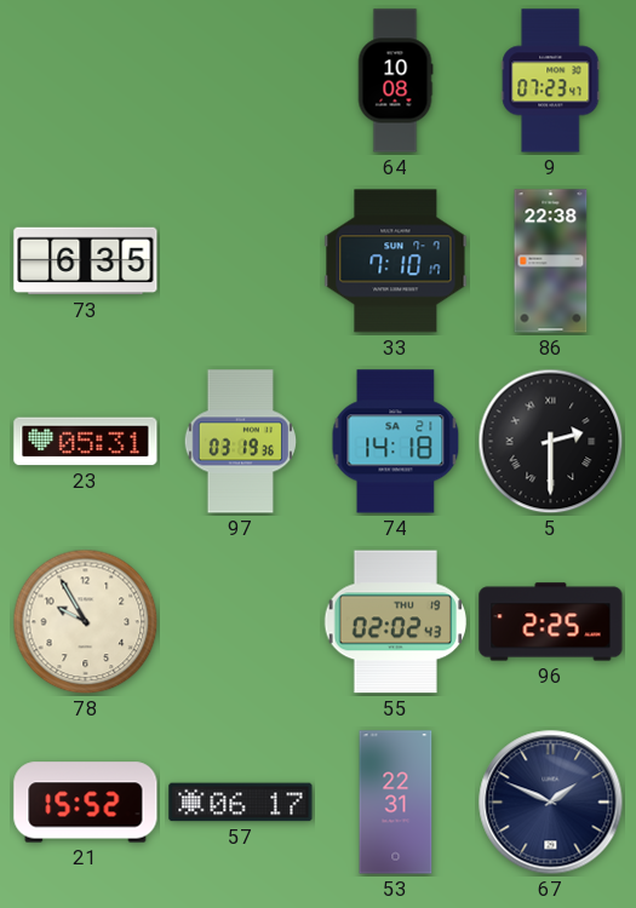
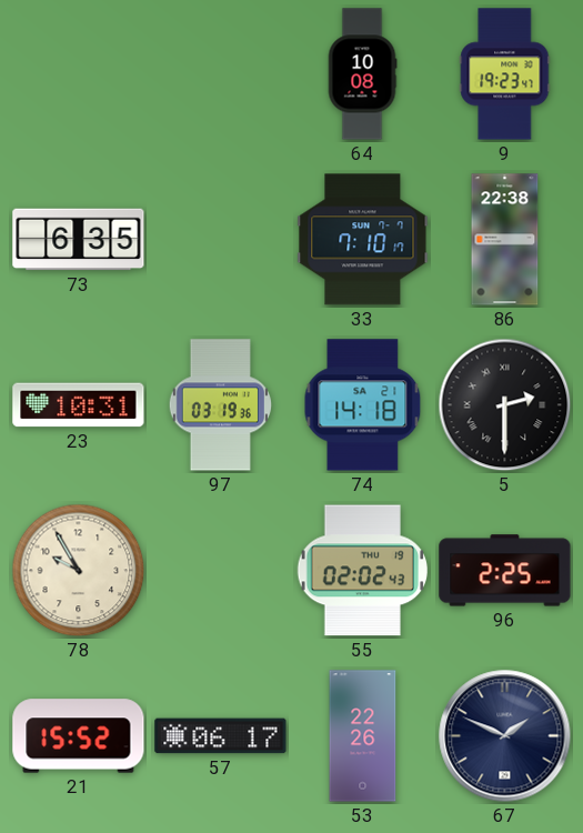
9: 07:23 -> 19:23
23: 05:31 -> 10:31
53: 22:31 -> 22:26
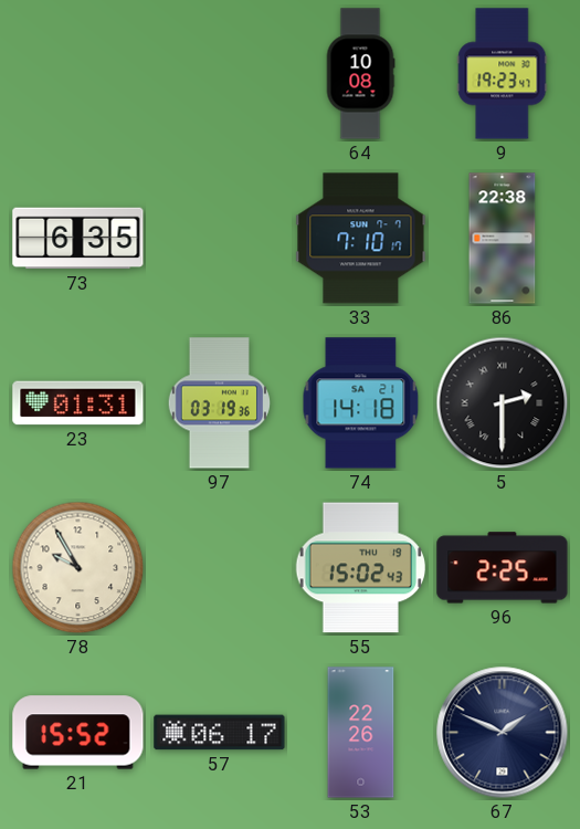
23: 10:31 -> 01:31
55: 02:02 -> 15:02
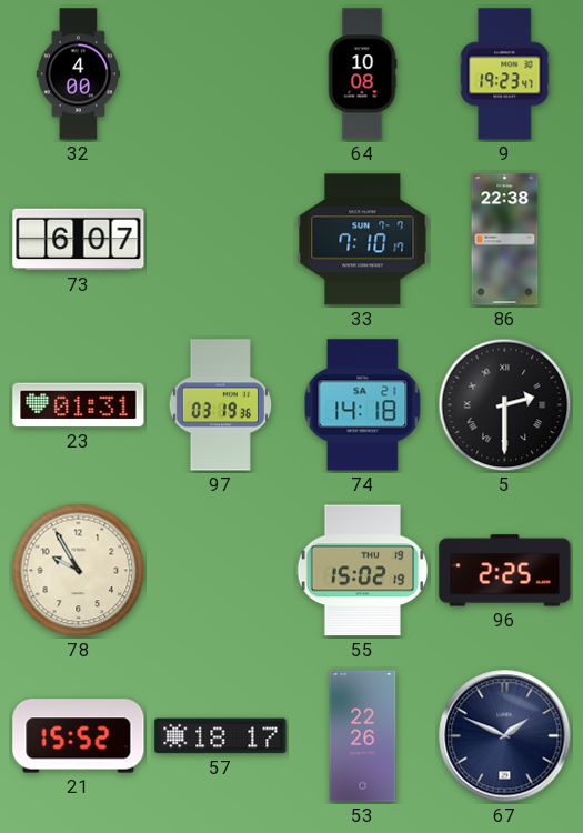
32: none -> 4:00
73: 6:35 -> 6:07
55: 15:02:43 -> 15:02:19
57: 06:17 -> 18:17
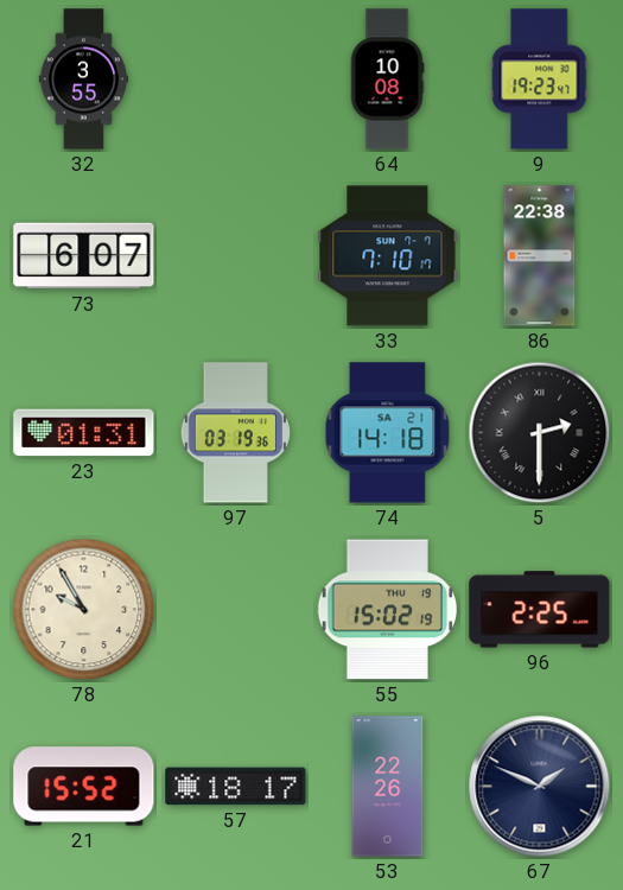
32: 4:00 -> 3:55
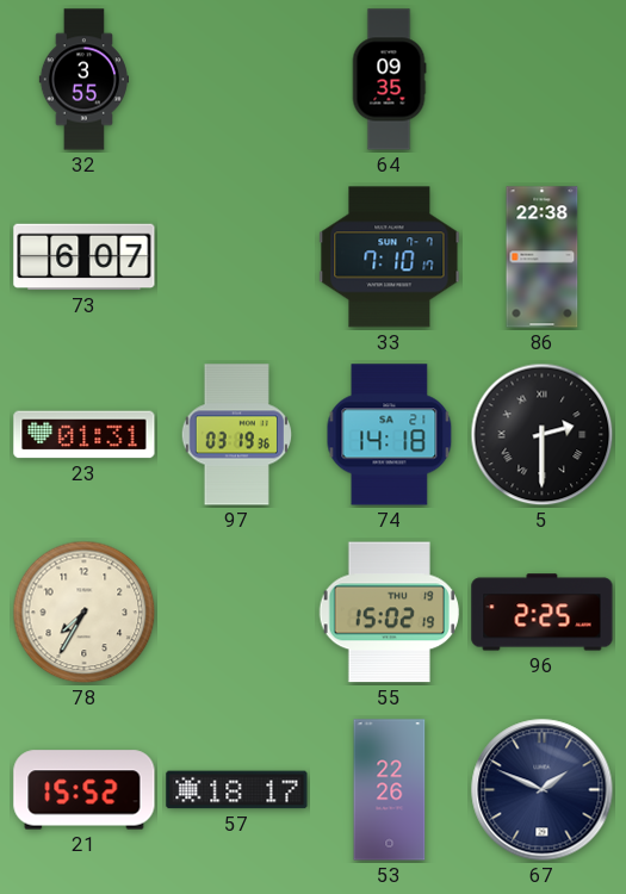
64: 10:08 -> 09:35
9: 19:23 -> none
78: 9:55 -> 7:35
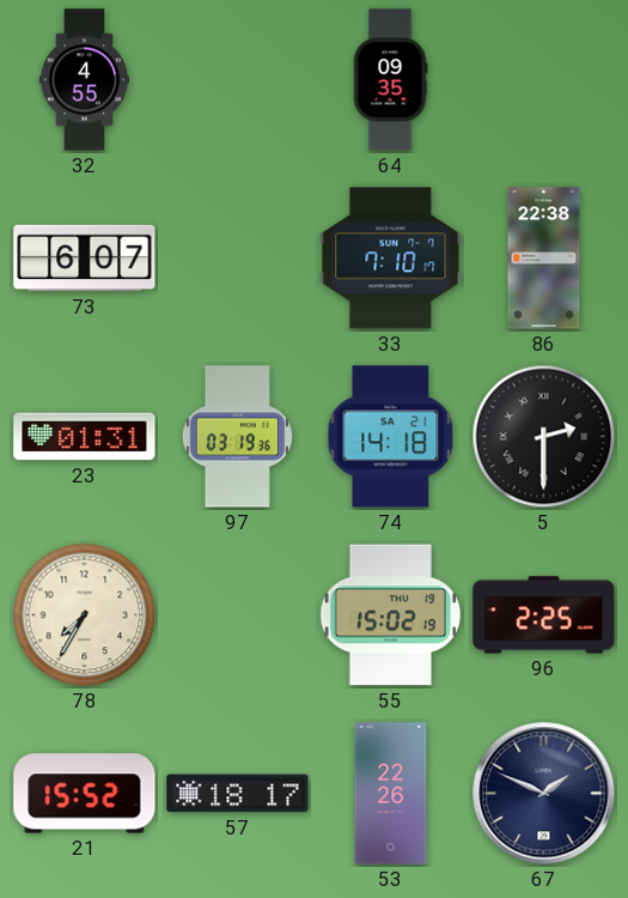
32: 3:55 -> 4:55
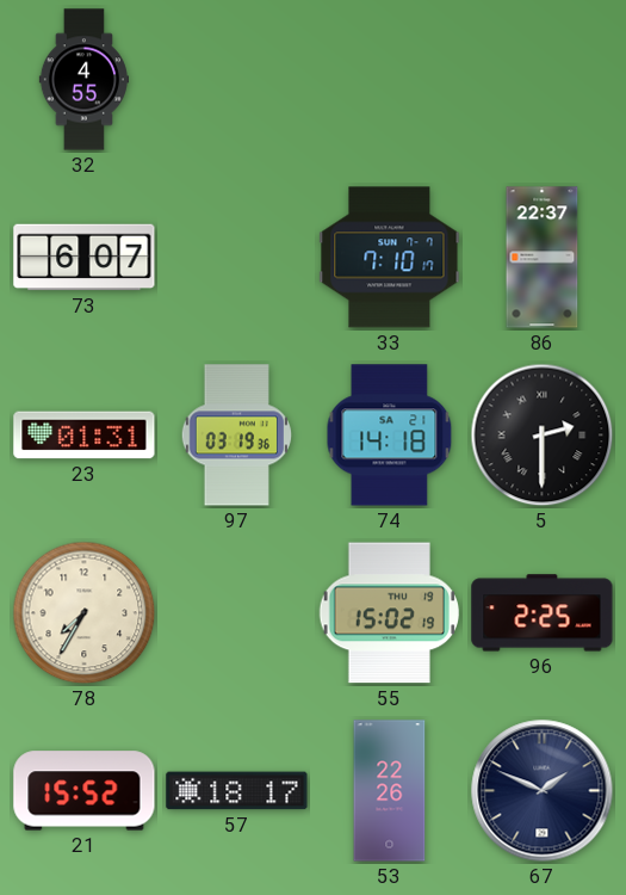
64: 09:35 -> none
86: 22:38 -> 22:37
